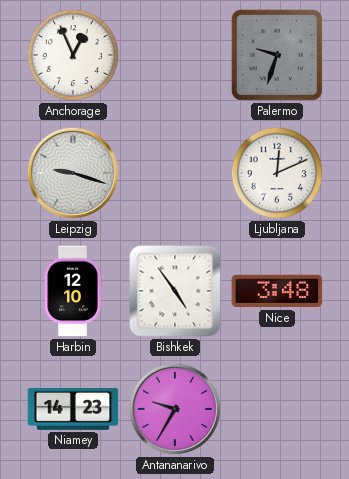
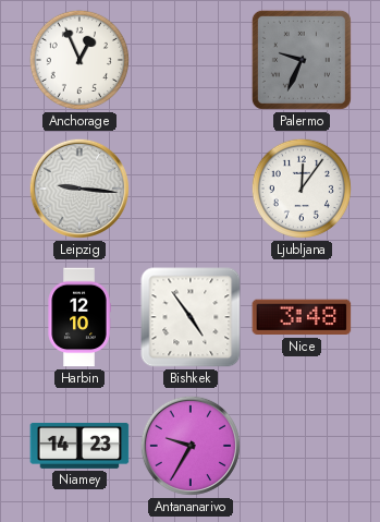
Palermo: 9:33 -> 9:34
Leipzig: 9:18 -> 9:16
Ljubljana: 12:11 -> 12:06
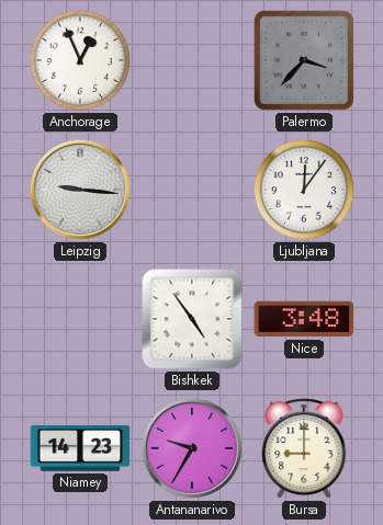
Palermo: 9:34 -> 3:37
Harbin: 12:10 -> none
Bursa: none -> 9:00
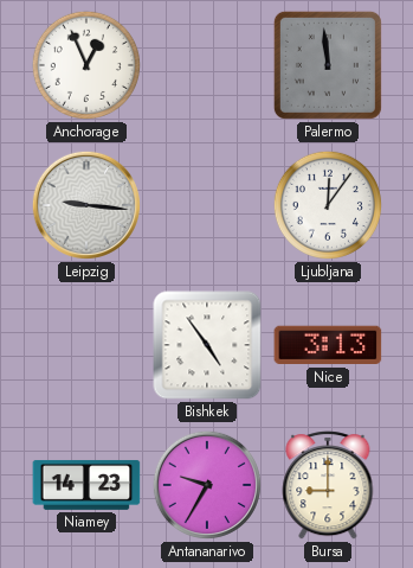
Palermo: 3:37 -> 11:59
Nice: 3:48 -> 3:13
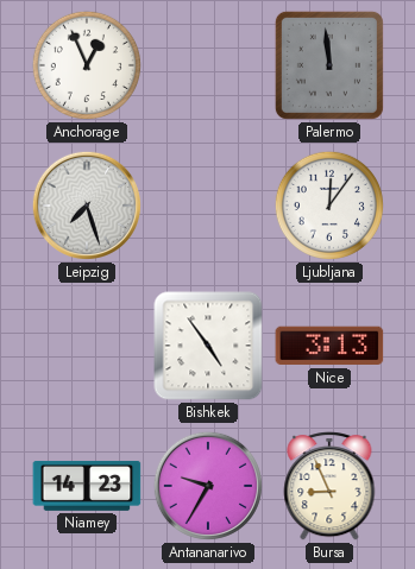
Leipzig: 9:16 -> 7:27
Bursa: 9:00 -> 8:56
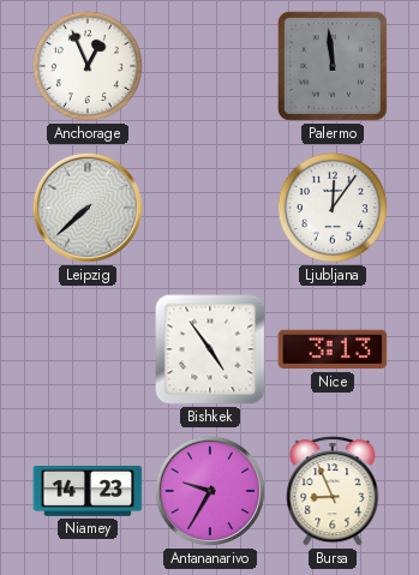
Leipzig: 7:27 -> 7:38
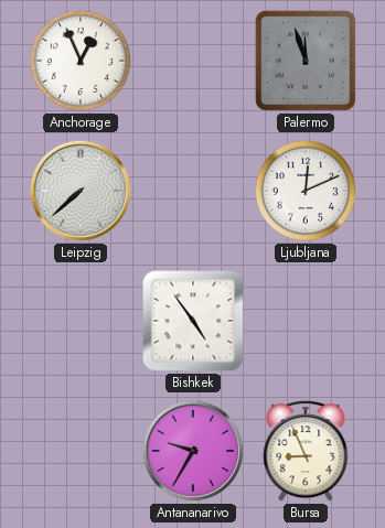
Palermo: 11:59 -> 11:57
Ljubljana: 12:06 -> 12:11
Nice: 3:13 -> none
Niamey: 14:23 -> none
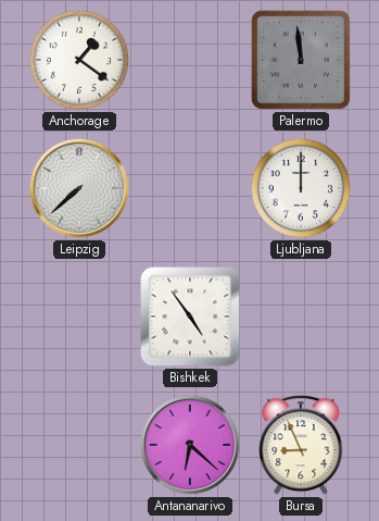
Anchorage: 12:56 -> 1:21
Palermo: 11:57 -> 11:59
Ljubljana: 12:11 -> 12:00
Antananarivo: 9:35 -> 6:22
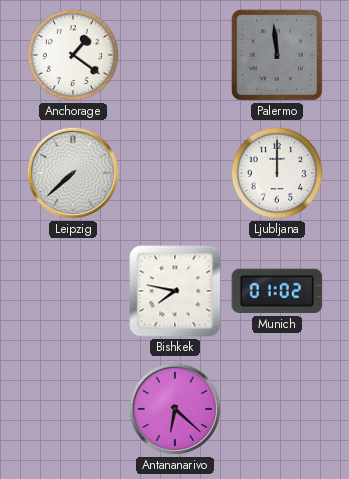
Bishkek: 4:54 -> 7:47
Munich: none -> 01:02
Bursa: 8:56 -> none
